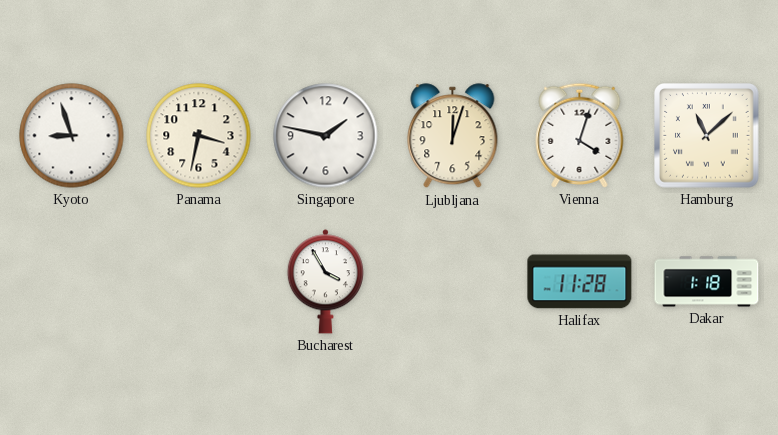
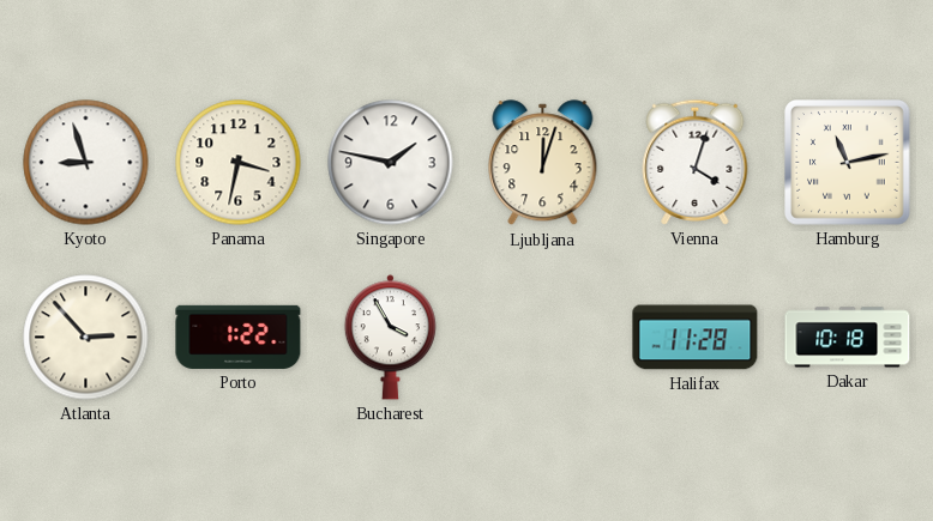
Hamburg: 11:08 -> 11:13
Atlanta: none -> 2:53
Porto: none -> 1:22
Dakar: 1:18 -> 10:18
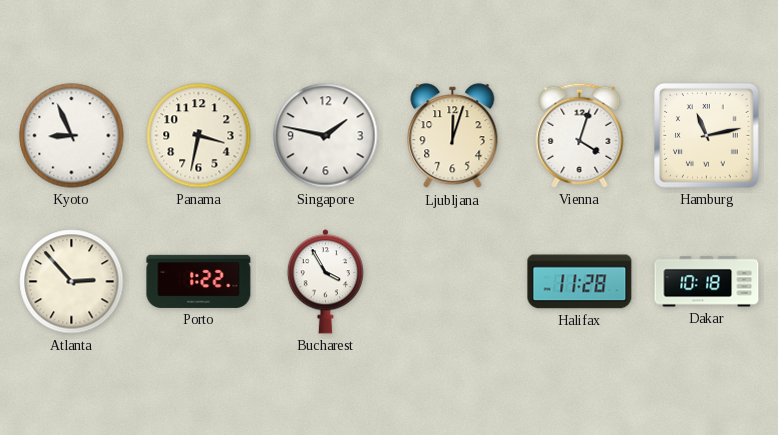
Kyoto: 8:57 -> 8:56
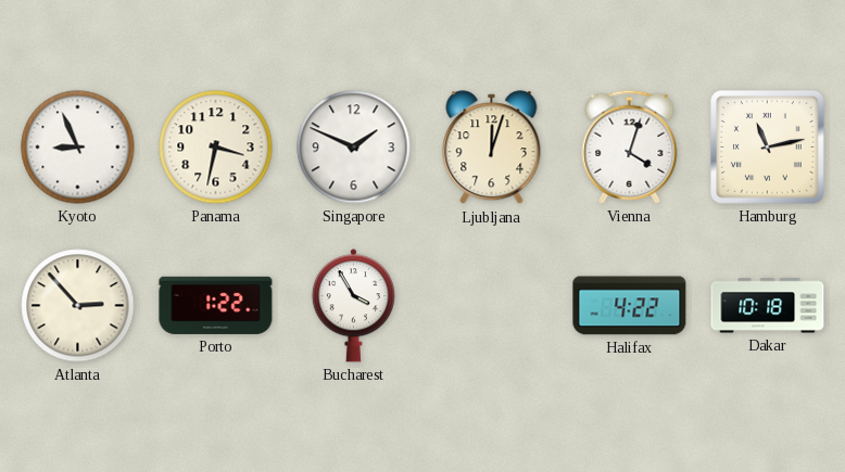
Singapore: 1:47 -> 1:49
Halifax: 11:28 -> 4:22
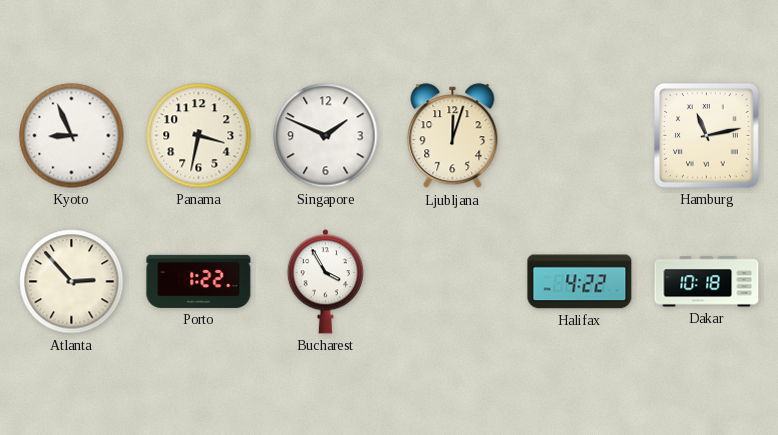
Vienna: 4:03 -> none
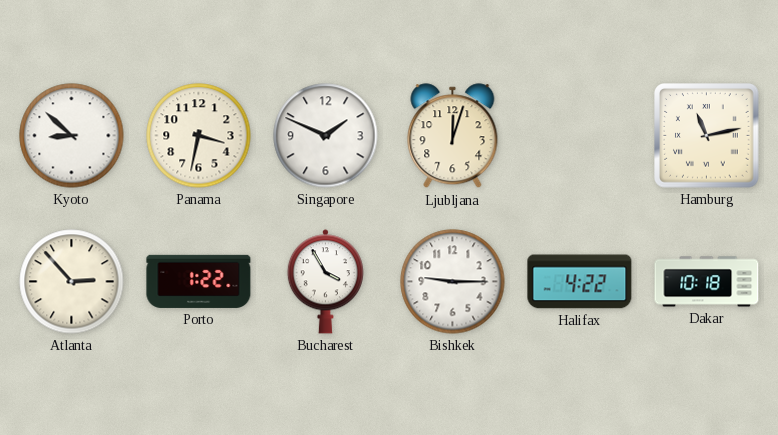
Kyoto: 8:56 -> 8:52
Bishkek: none -> 9:15
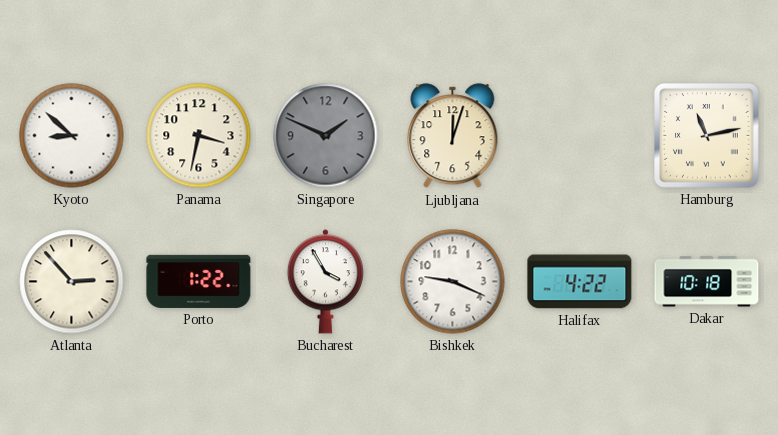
Singapore dial: white -> grey
Bishkek: 9:15 -> 9:19
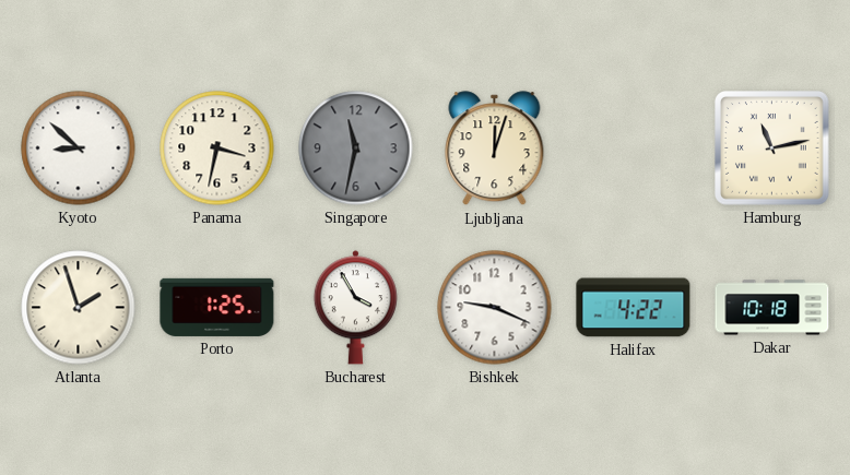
Singapore: 1:49 -> 11:32
Atlanta: 2:53 -> 1:57
Porto: 1:22 -> 1:25
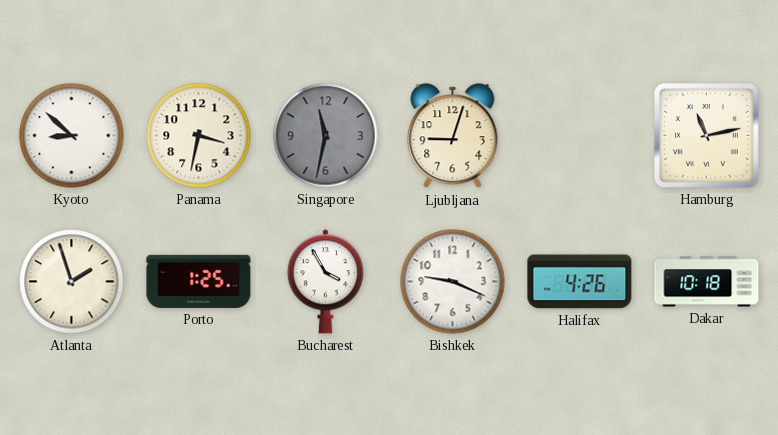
Ljubljana: 12:03 -> 9:03
Halifax: 4:22 -> 4:26
